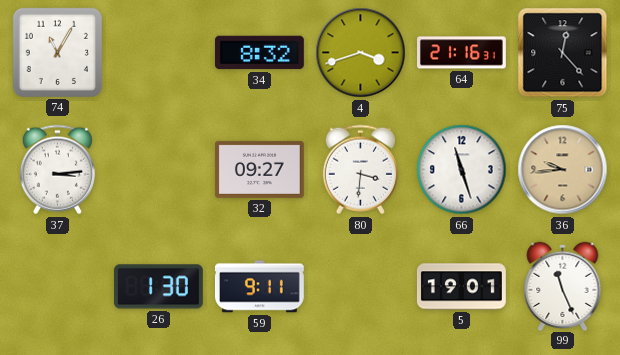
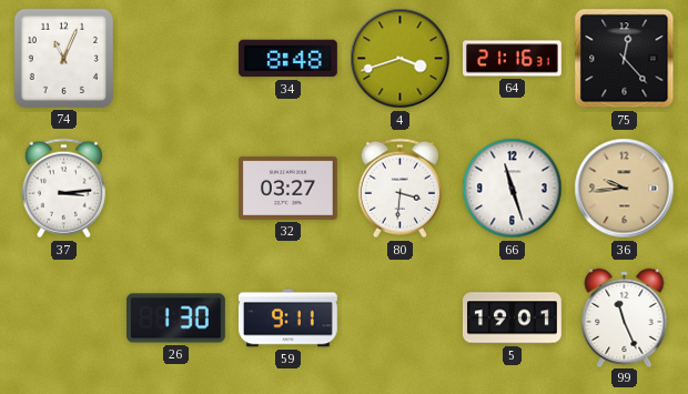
74: 11:05 -> 11:04
34: 8:32 -> 8:48
32: 09:27 -> 03:27
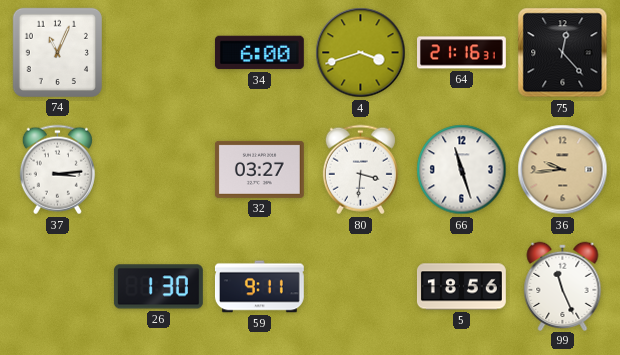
34: 8:48 -> 6:00
5: 19:01 -> 18:56
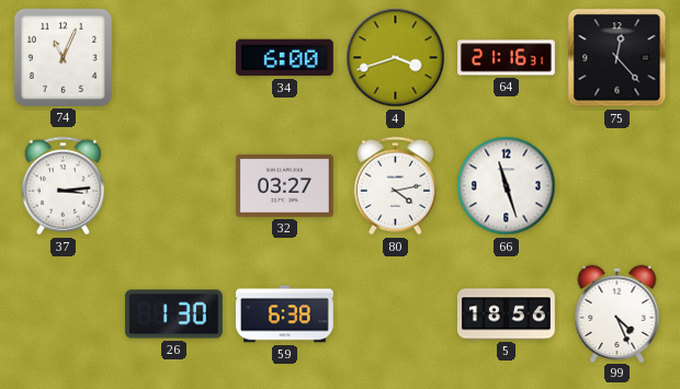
80: 3:31 -> 4:13
36: 9:44 -> none
59: 9:11 -> 6:38
99: 11:26 -> 4:26
